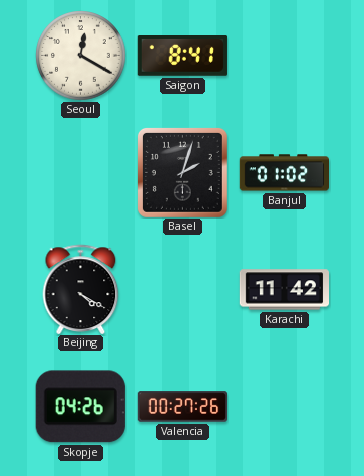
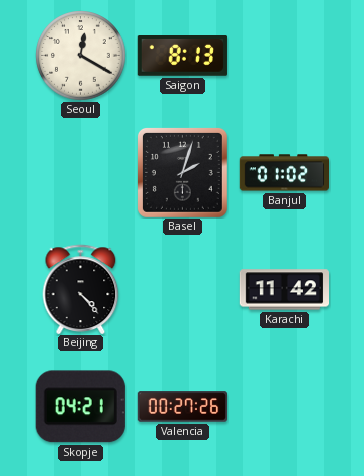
Saigon: 8:41 -> 8:13
Beijing: 4:20 -> 4:23
Skopje: 04:26 -> 04:21
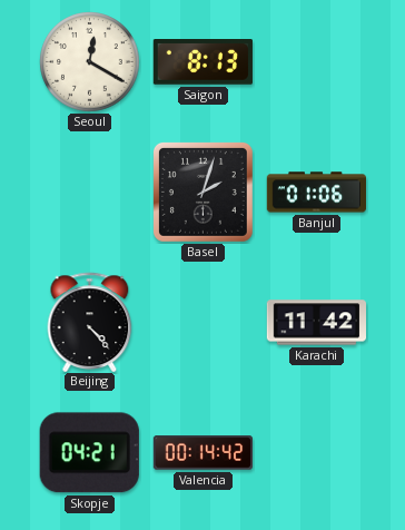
Banjul: 01:02 -> 01:06
Valencia: 00:27 -> 00:14
